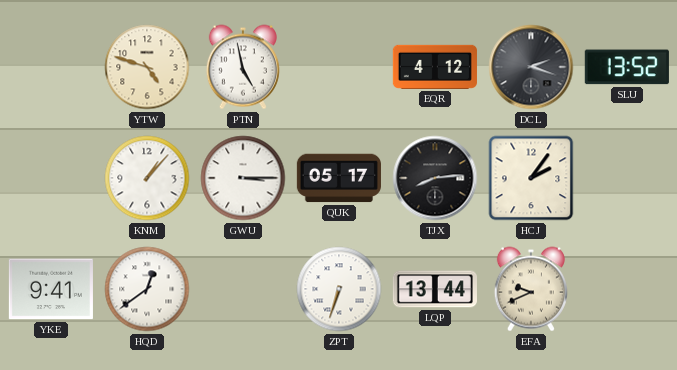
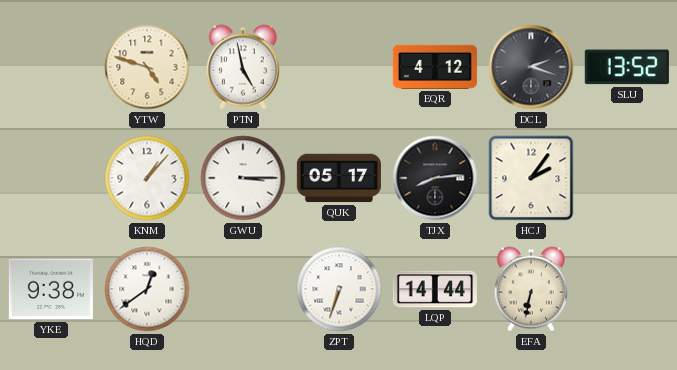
YKE: 9:41 -> 9:38
LQP: 13:44 -> 14:44
EFA: 9:41 -> 6:32
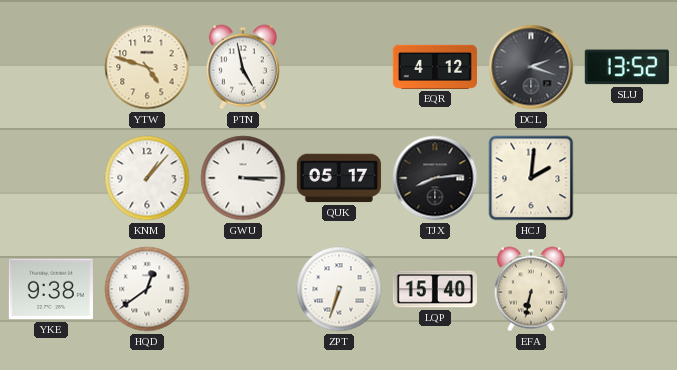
HCJ: 2:06 -> 2:01
LQP: 14:44 -> 15:40
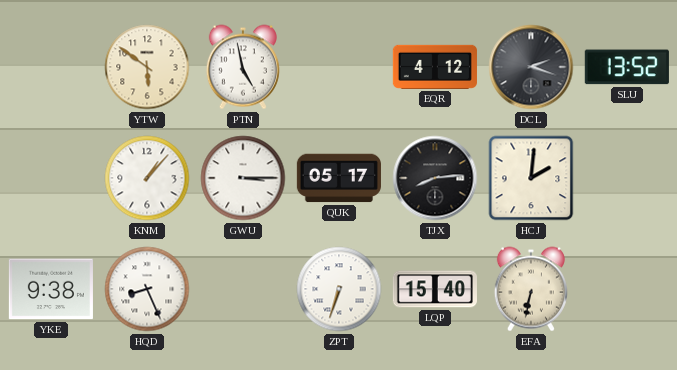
YTW: 4:48 -> 5:51
HQD: 12:39 -> 8:26
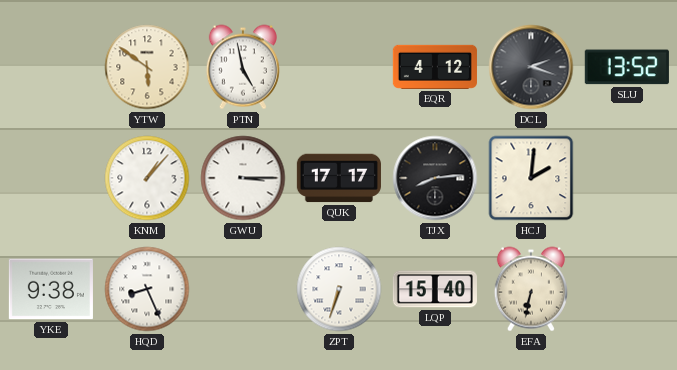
QUK: 05:17 -> 17:17
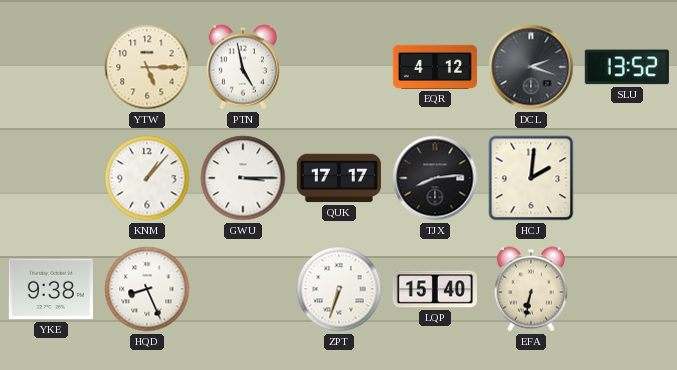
YTW: 5:51 -> 5:15
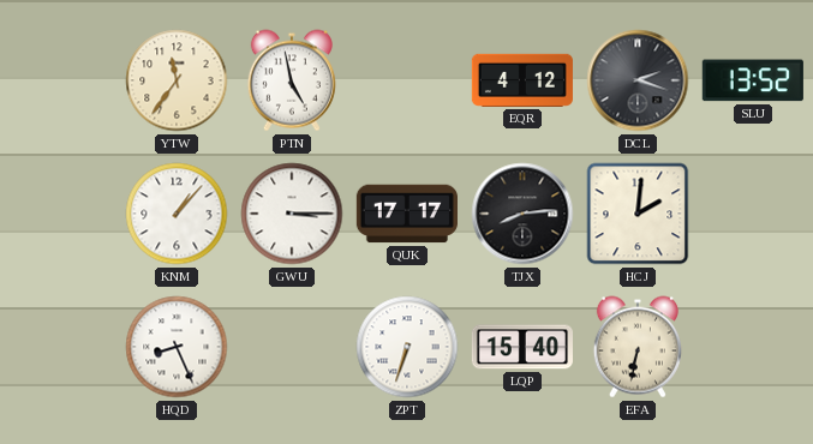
YTW: 5:15 -> 11:36
YKE: 9:38 -> none
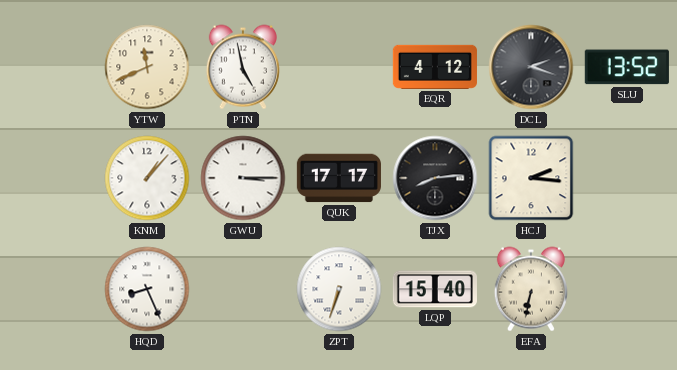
YTW: 11:36 -> 11:41
HCJ: 2:01 -> 2:16
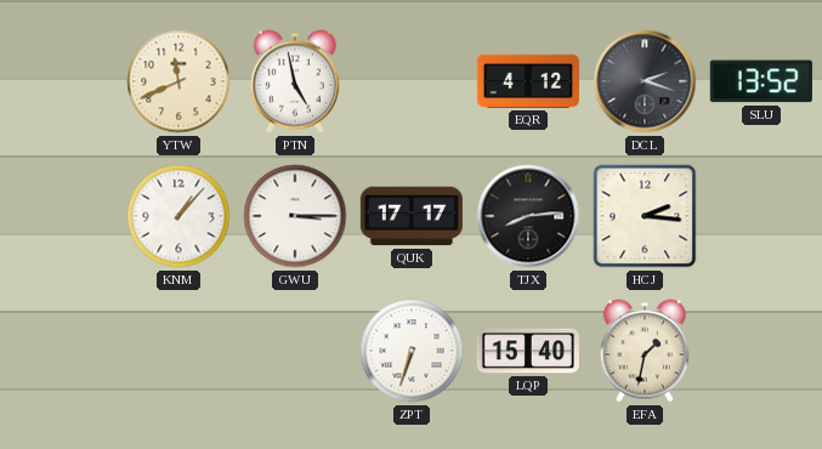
HQD: 8:26 -> none
EFA: 6:32 -> 1:32
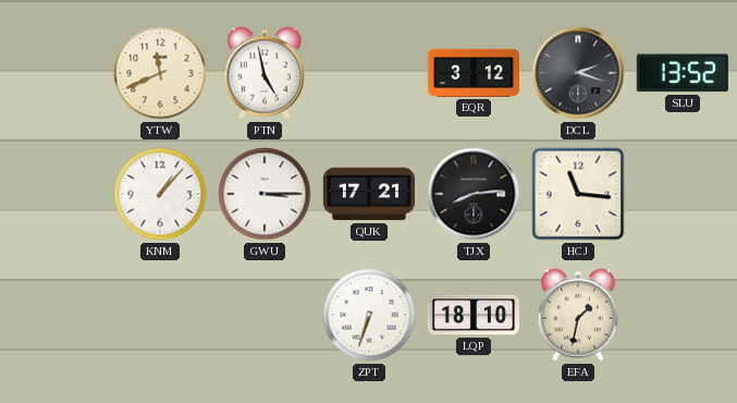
EQR: 4:12 -> 3:12
QUK: 17:17 -> 17:21
HCJ: 2:16 -> 11:16
LQP: 15:40 -> 18:10
